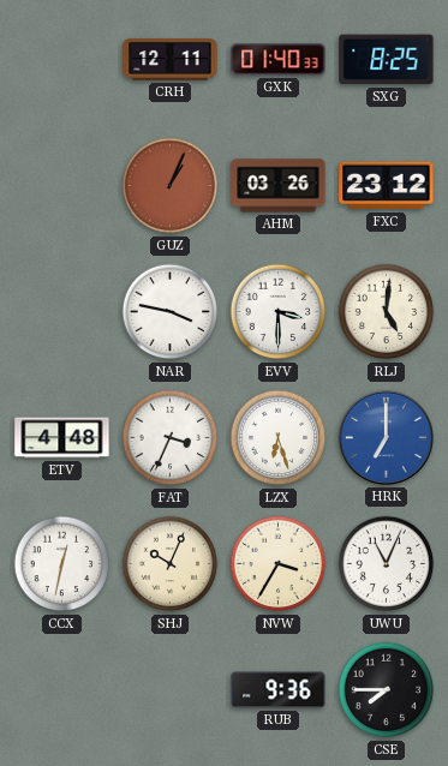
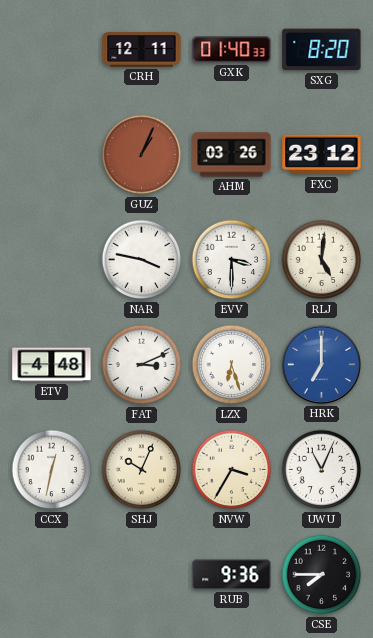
SXG: 8:25 -> 8:20
FAT: 3:34 -> 3:11
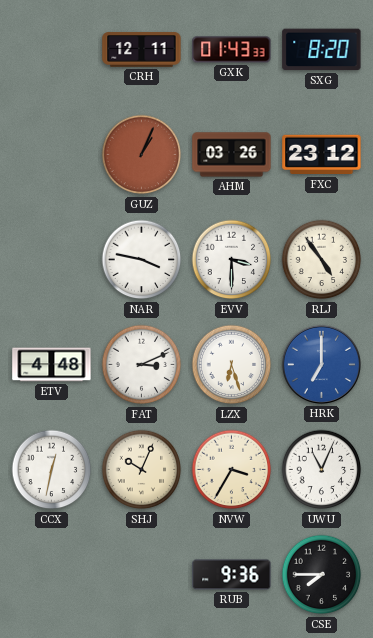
GXK: 01:40 -> 01:43
RLJ: 5:01 -> 4:54
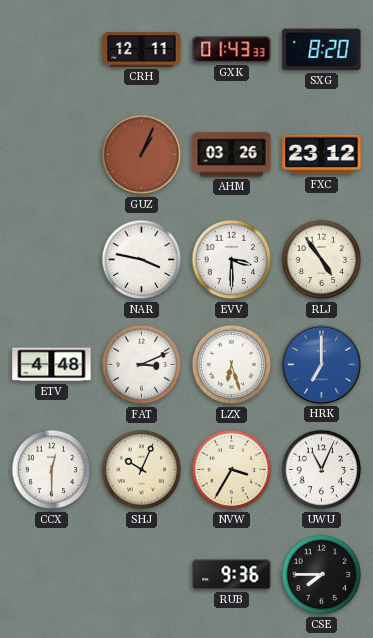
CCX: 12:32 -> 12:30
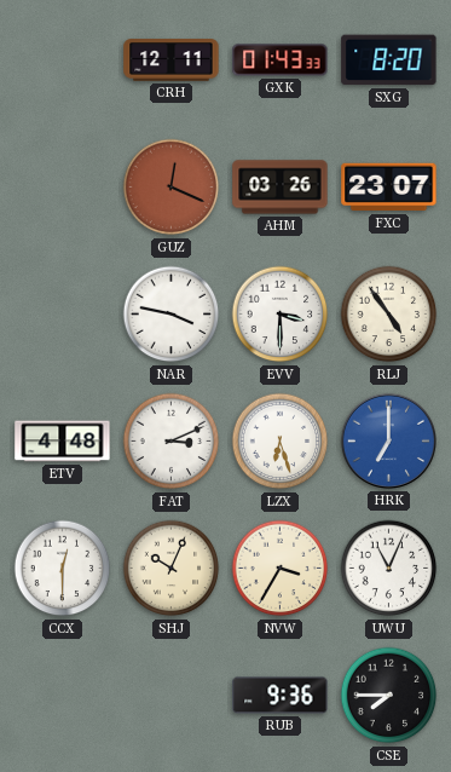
GUZ: 1:04 -> 12:19
FXC: 23:12 -> 23:07
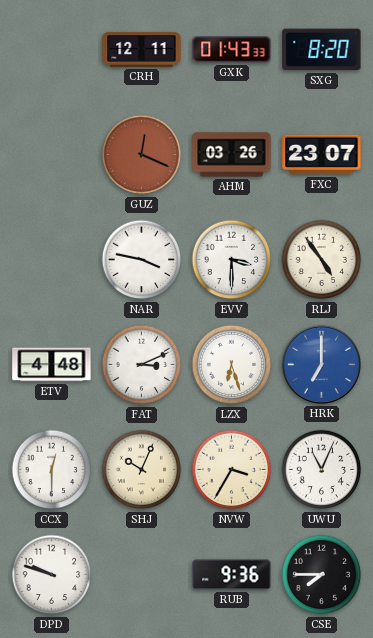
DPD: none -> 9:48
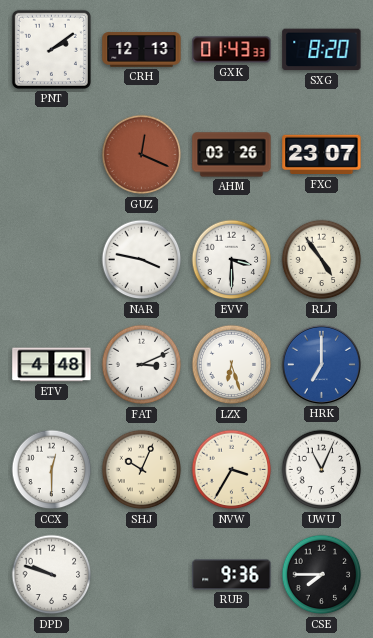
PNT: none -> 2:09
CRH: 12:11 -> 12:13
